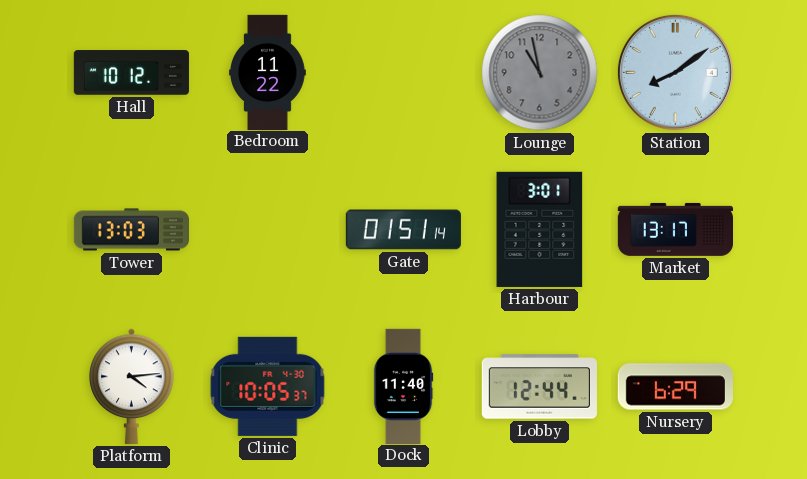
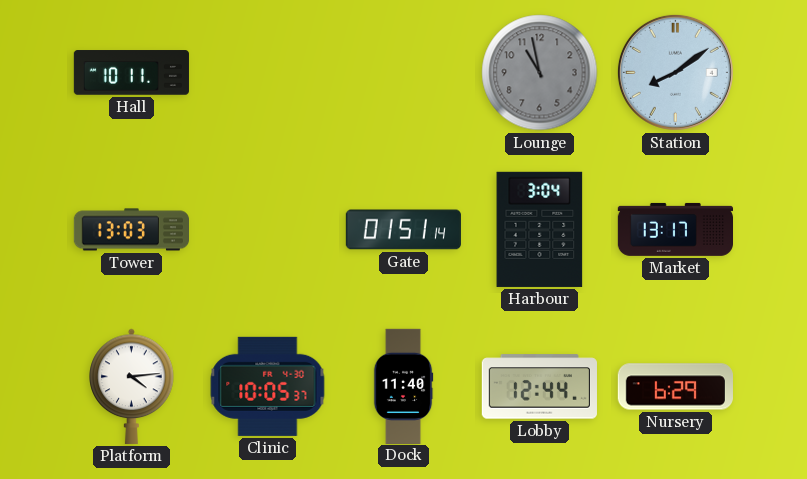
Hall: 10:12 -> 10:11
Bedroom: 11:22 -> none
Harbour: 3:01 -> 3:04
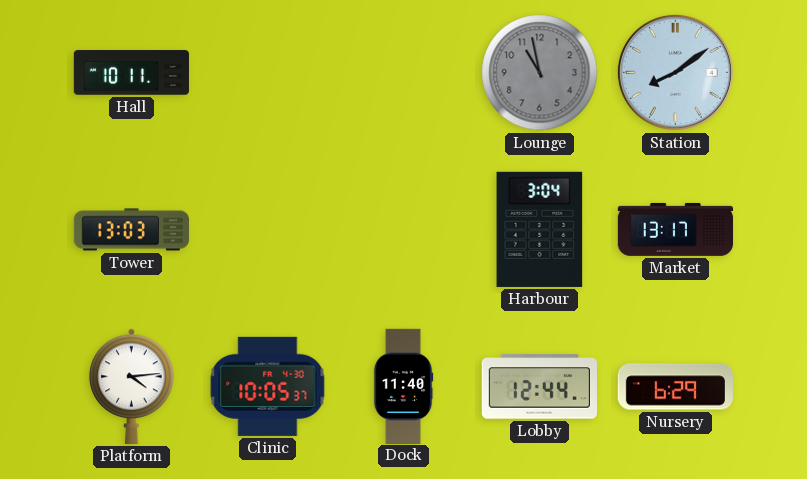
Gate: 01:51 -> none
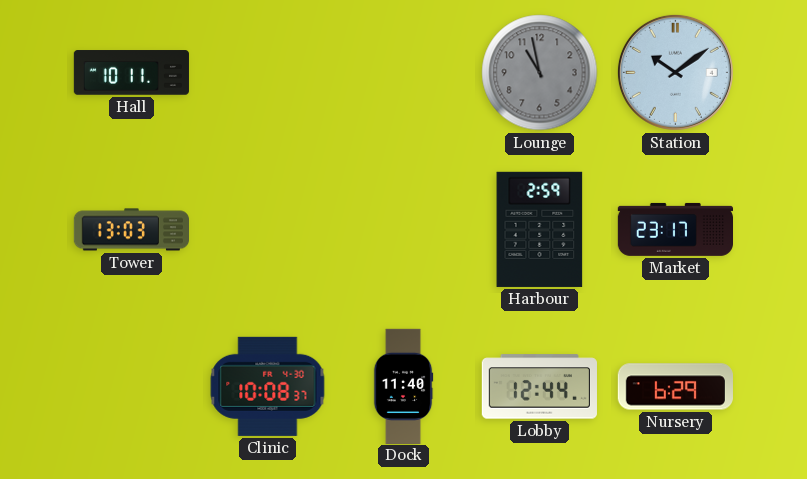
Station: 8:09 -> 10:09
Harbour: 3:04 -> 2:59
Market: 13:17 -> 23:17
Platform: 4:14 -> none
Clinic: 10:05 -> 10:08
